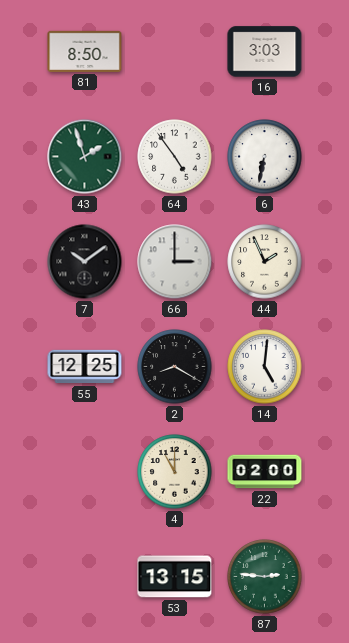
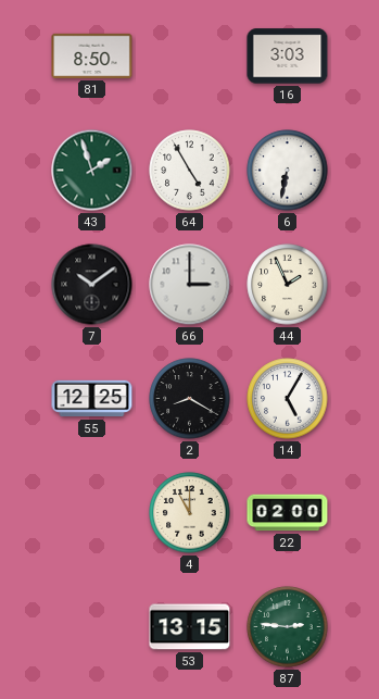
64: 4:54 -> 4:55
14: 5:01 -> 5:05
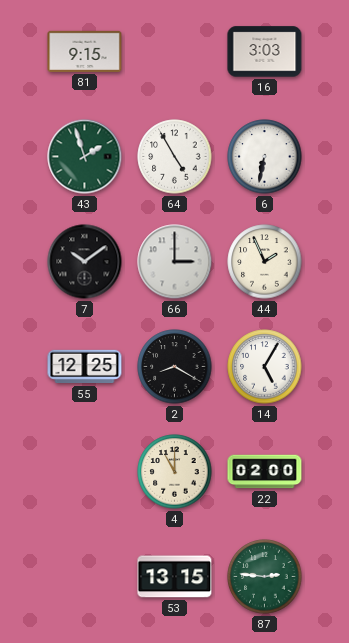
81: 8:50 -> 9:15
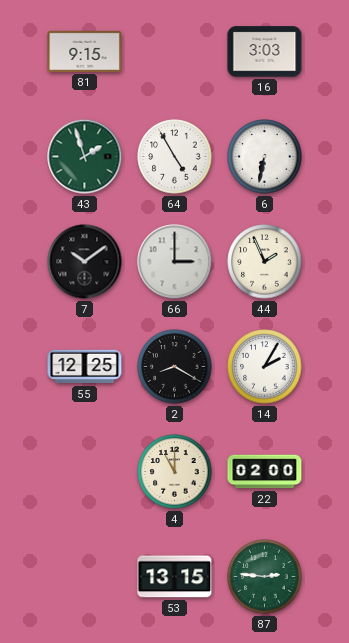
14: 5:05 -> 2:05
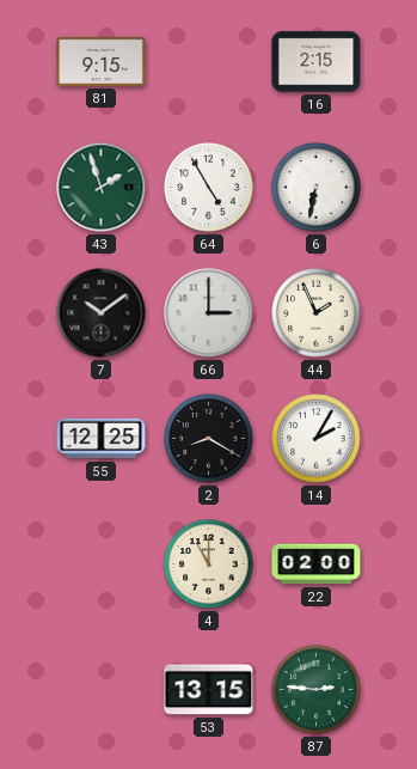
16: 3:03 -> 2:15
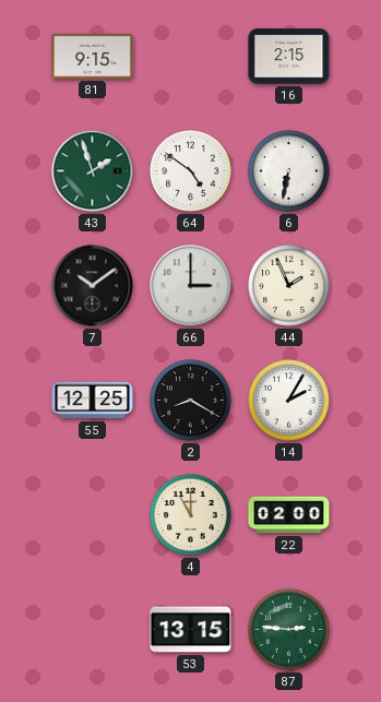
64: 4:55 -> 4:51
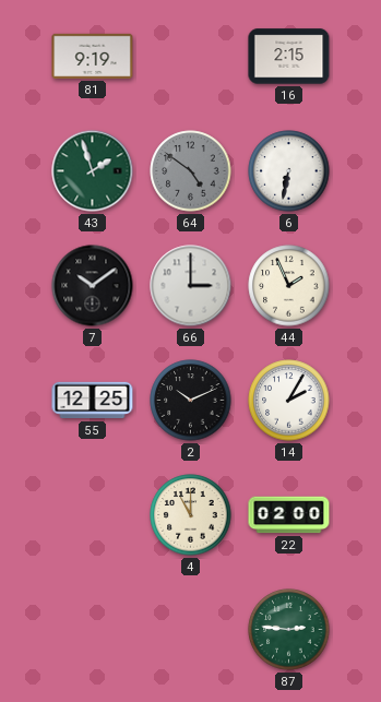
81: 9:15 -> 9:19
64 dial: white -> grey
2: 8:20 -> 10:11
53: 13:15 -> none
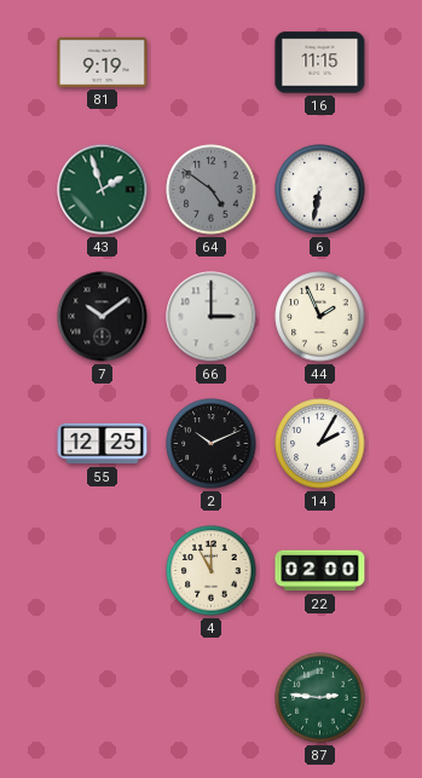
16: 2:15 -> 11:15
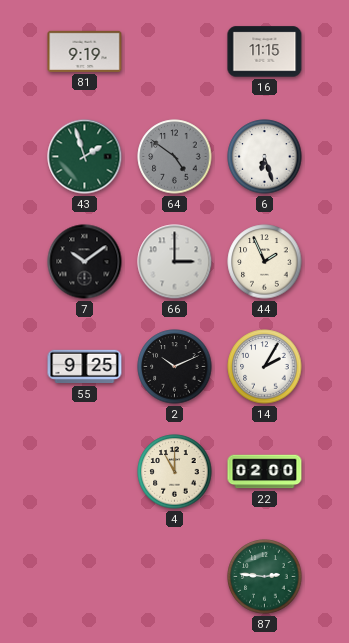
6: 6:32 -> 6:27
55: 12:25 -> 9:25
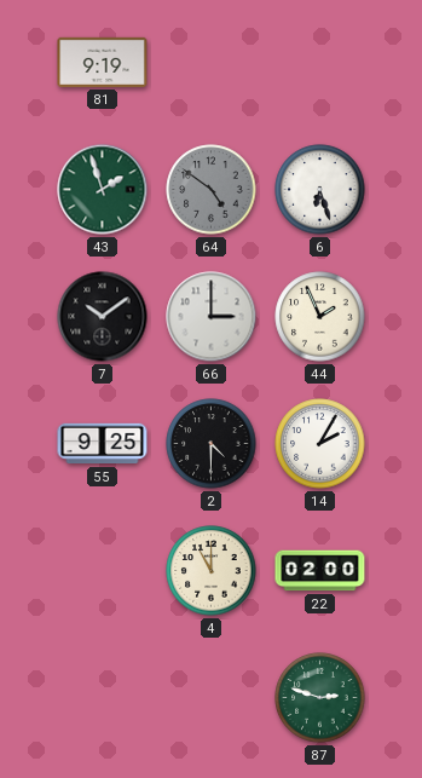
16: 11:15 -> none
2: 10:11 -> 4:30
87: 2:46 -> 2:48
